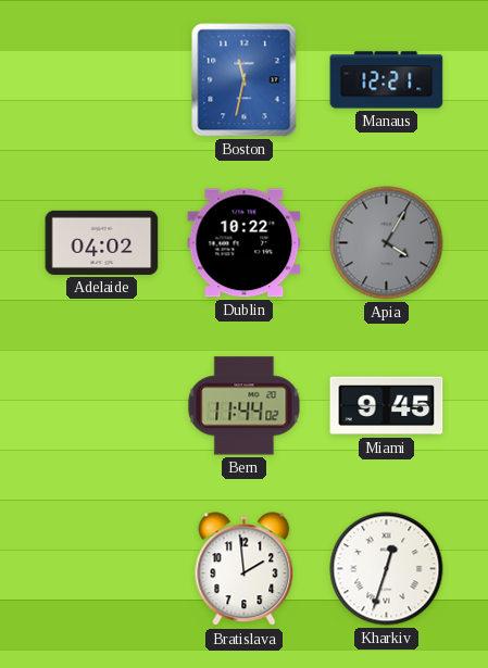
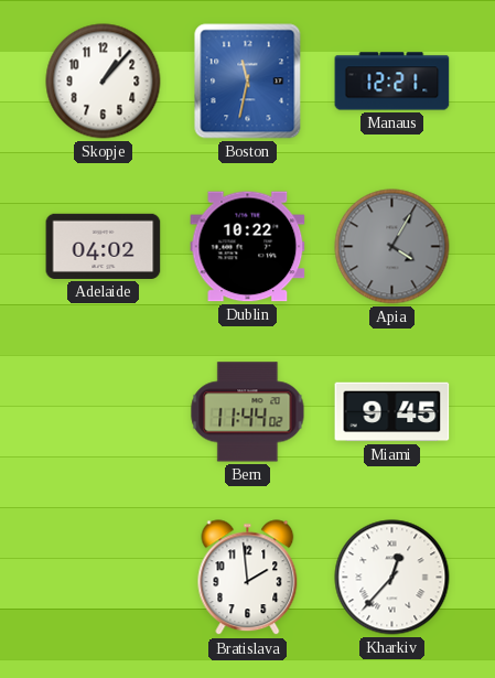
Skopje: none -> 1:07
Kharkiv: 12:33 -> 12:37
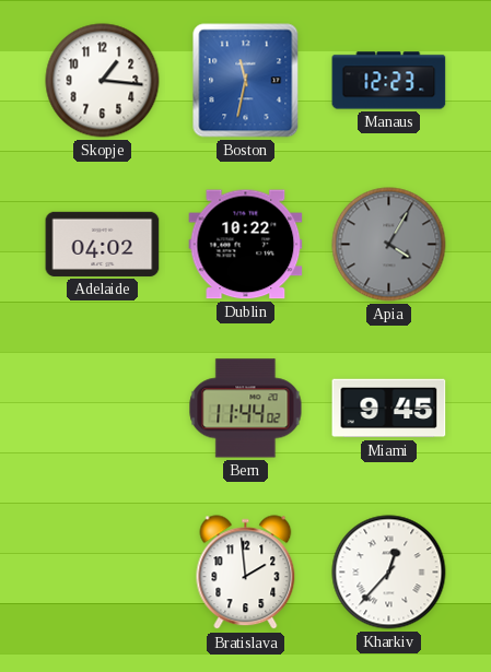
Skopje: 1:07 -> 1:16
Manaus: 12:21 -> 12:23
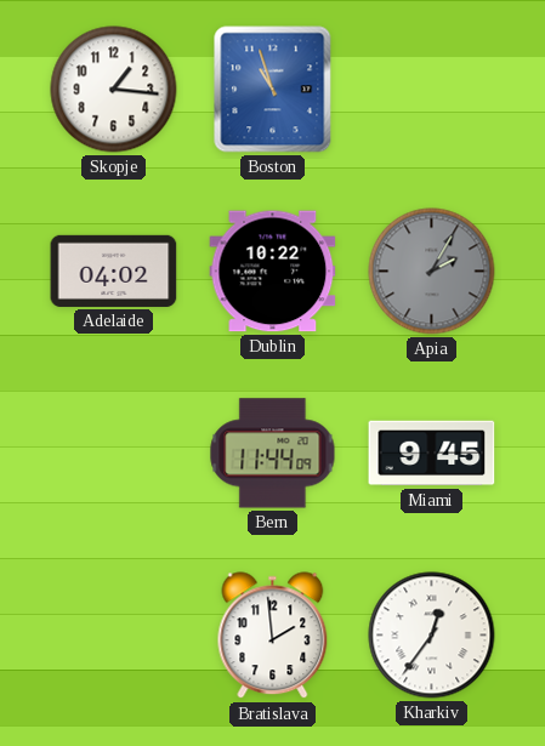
Boston: 11:32 -> 10:57
Manaus: 12:23 -> none
Apia: 4:05 -> 2:05
Bern: 11:44:02 -> 11:44:09
Kharkiv: 12:37 -> 12:36
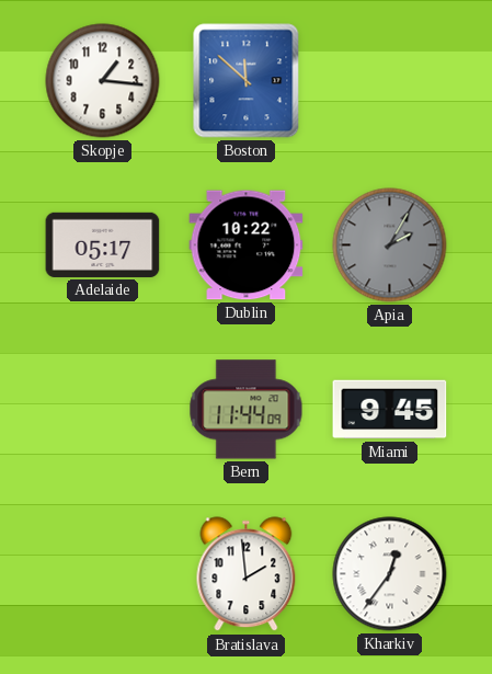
Boston: 10:57 -> 11:52
Adelaide: 04:02 -> 05:17
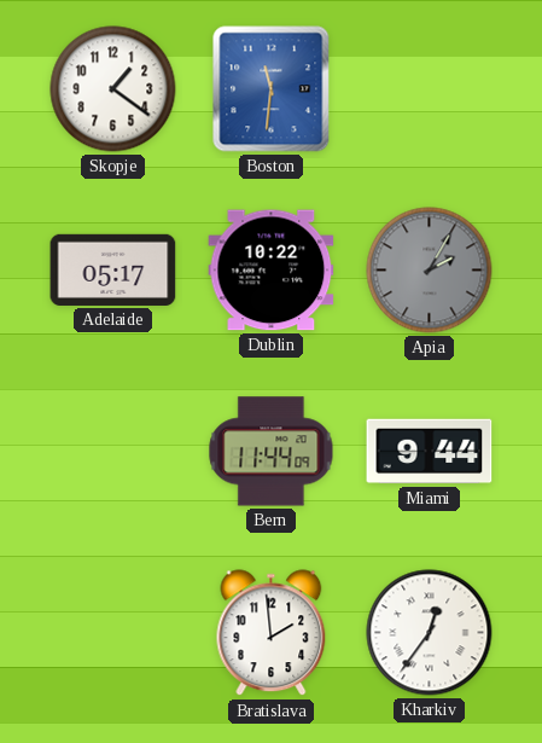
Skopje: 1:16 -> 1:21
Boston: 11:52 -> 11:31
Miami: 9:45 -> 9:44
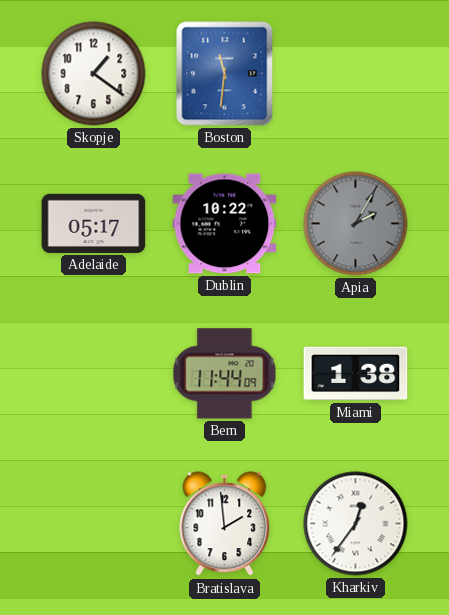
Miami: 9:44 -> 1:38
